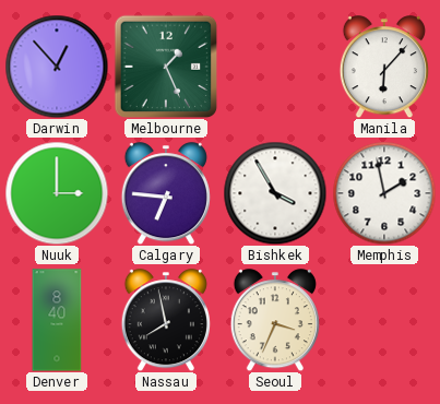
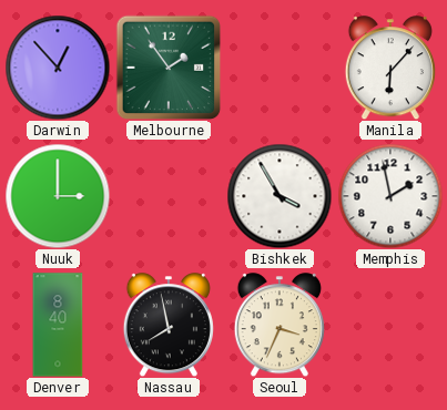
Melbourne: 1:26 -> 1:54
Calgary: 6:46 -> none
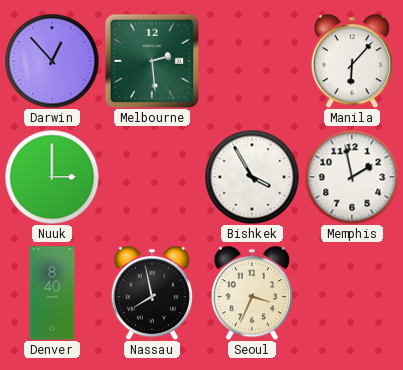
Melbourne: 1:54 -> 2:29
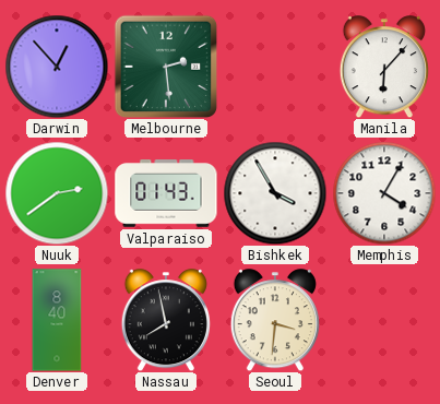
Nuuk: 3:00 -> 2:39
Valparaiso: none -> 01:43
Memphis: 1:58 -> 4:05
Seoul: 3:34 -> 3:31
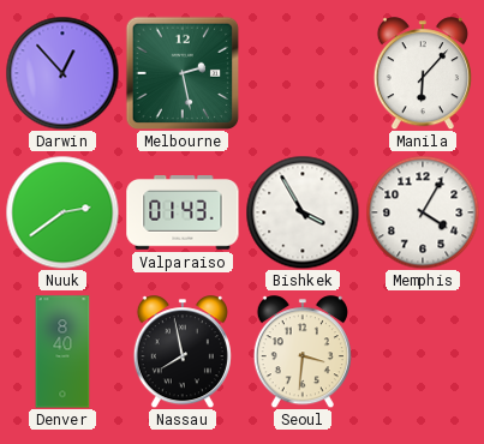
Melbourne: 2:29 -> 2:28
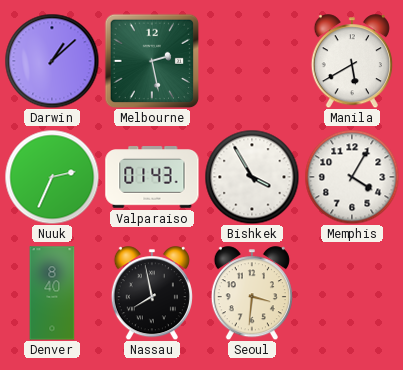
Darwin: 12:53 -> 1:08
Manila: 6:07 -> 5:40
Nuuk: 2:39 -> 2:34
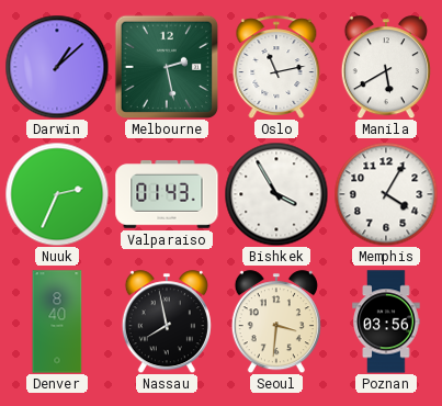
Oslo: none -> 11:13
Poznan: none -> 03:56
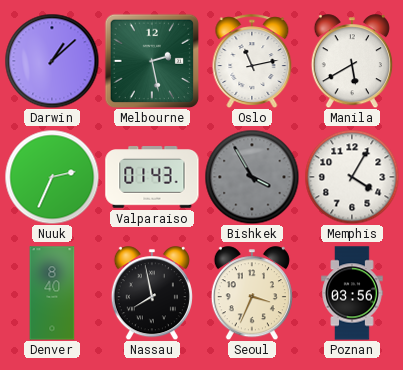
Bishkek dial: white -> grey
Seoul: 3:31 -> 3:34
